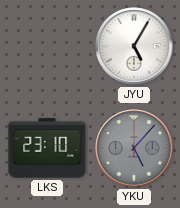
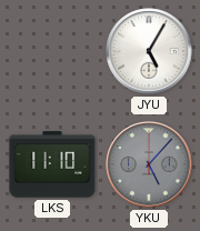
LKS: 23:10 -> 11:10
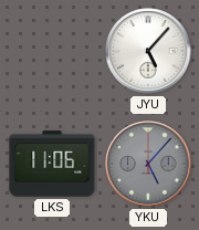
JYU: 5:05 -> 5:07
LKS: 11:10 -> 11:06
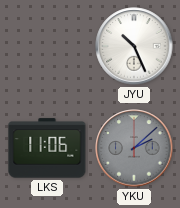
JYU: 5:07 -> 10:26
YKU: 5:07 -> 2:08
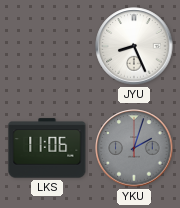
JYU: 10:26 -> 8:26
YKU: 2:08 -> 2:03
